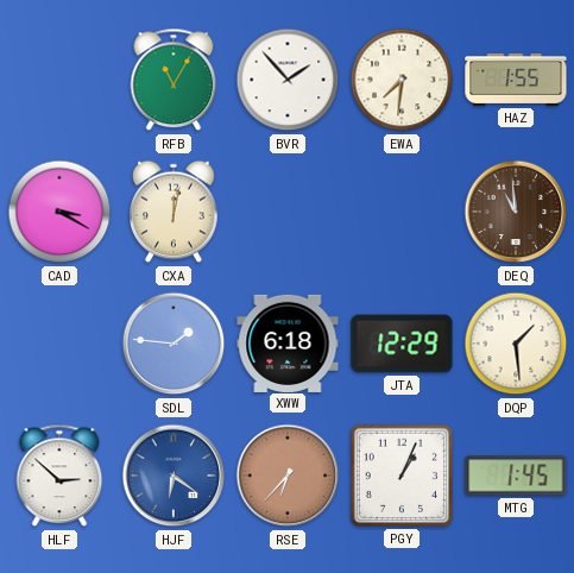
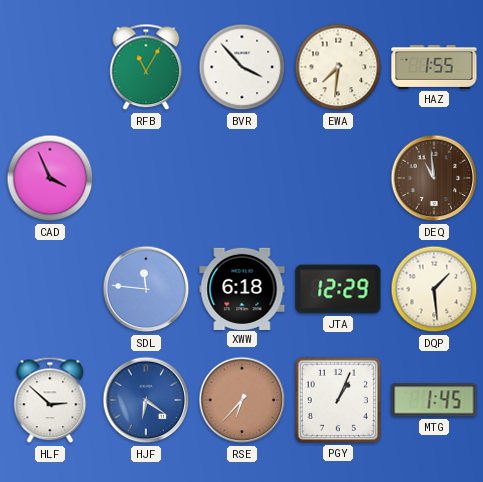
BVR: 1:53 -> 3:53
CAD: 3:20 -> 3:56
CXA: 12:02 -> none
SDL: 1:46 -> 11:46
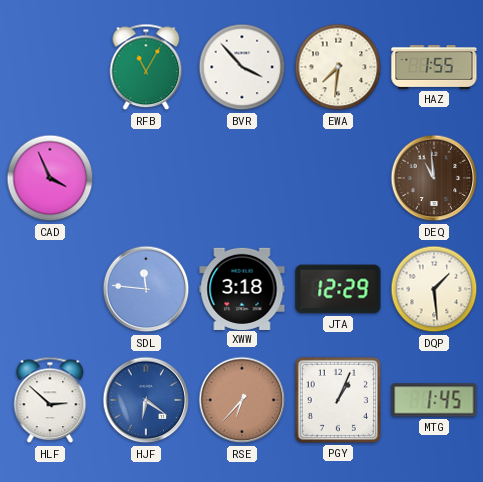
XWW: 6:18 -> 3:18
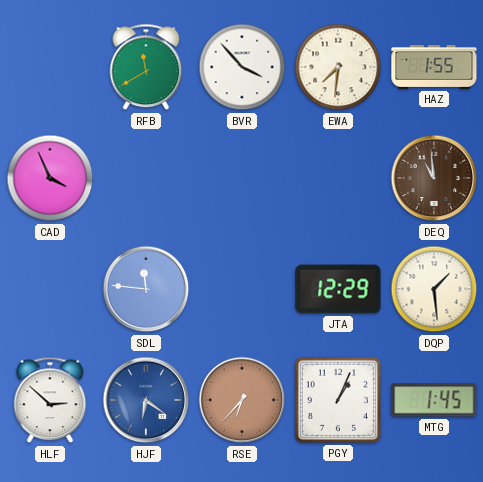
RFB: 11:05 -> 11:40
XWW: 3:18 -> none
